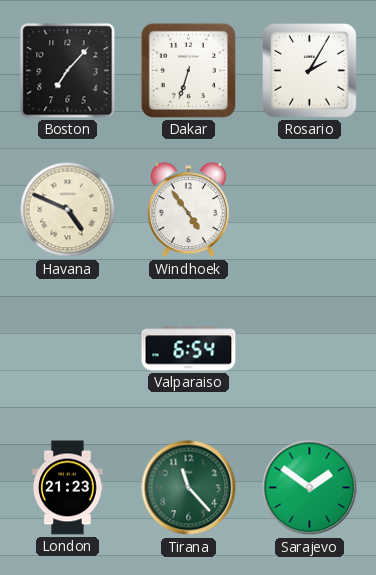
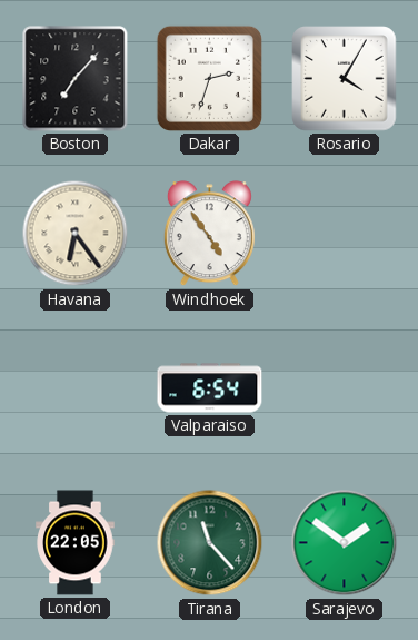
Dakar: 6:33 -> 2:33
Rosario: 2:05 -> 4:05
Havana: 4:49 -> 6:24
London: 21:23 -> 22:05
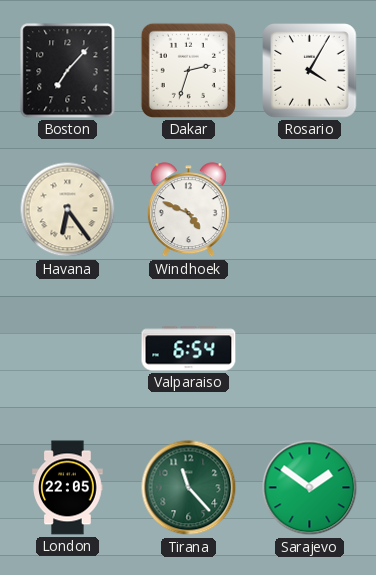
Windhoek: 4:54 -> 4:49
